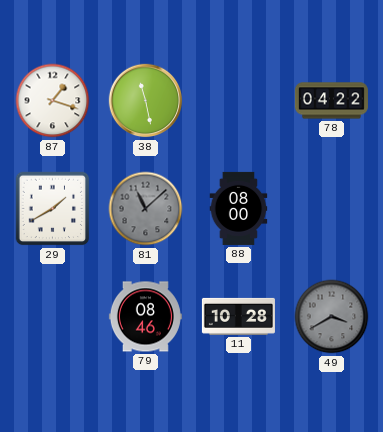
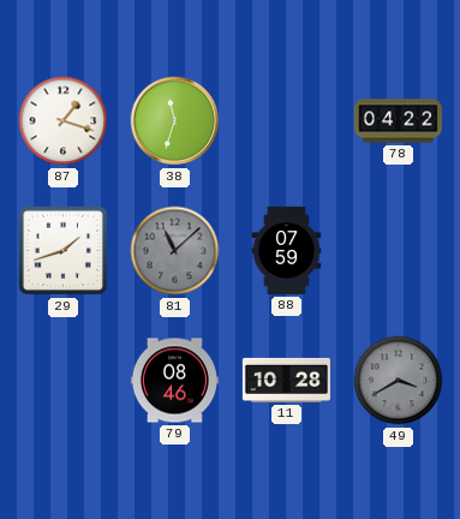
38: 11:28 -> 11:33
29: 1:40 -> 1:42
88: 08:00 -> 07:59
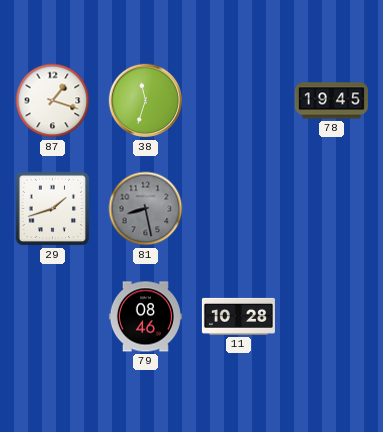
78: 04:22 -> 19:45
81: 11:08 -> 8:28
88: 07:59 -> none
49: 3:40 -> none
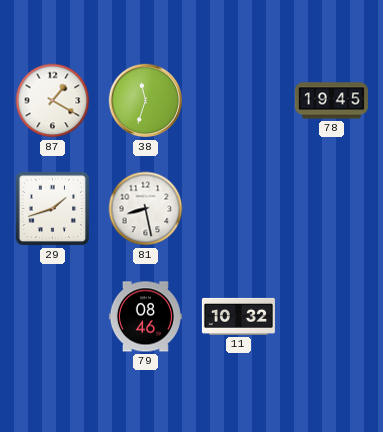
87: 1:18 -> 1:20
81 dial: grey -> white
11: 10:28 -> 10:32
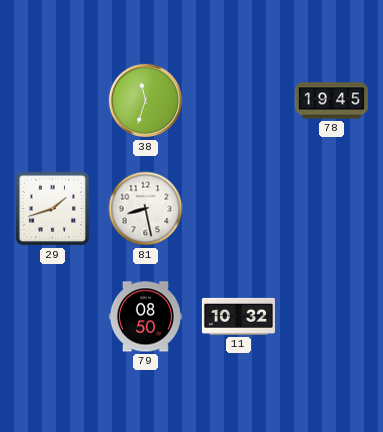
87: 1:20 -> none
79: 08:46 -> 08:50
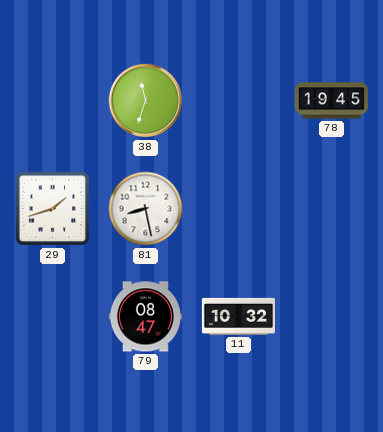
79: 08:50 -> 08:47
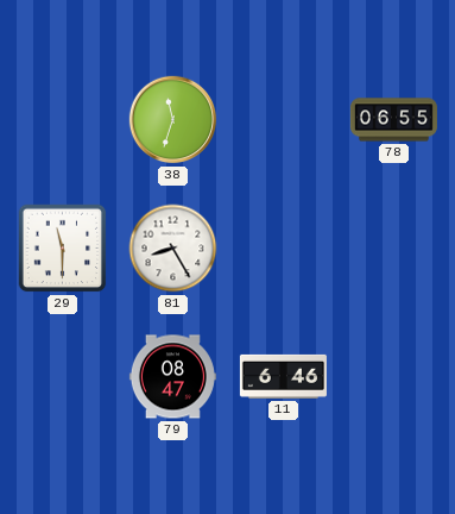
78: 19:45 -> 06:55
29: 1:42 -> 11:30
81: 8:28 -> 8:25
11: 10:32 -> 6:46
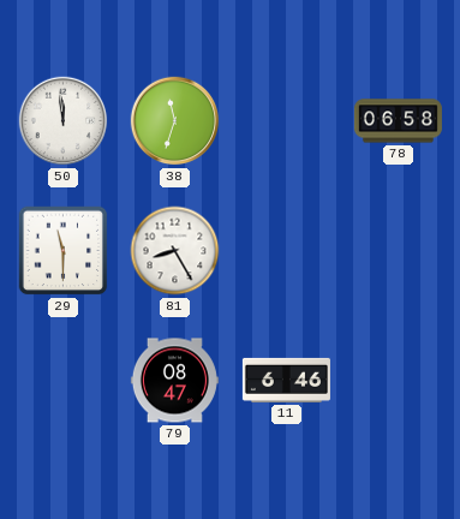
50: none -> 11:59
78: 06:55 -> 06:58
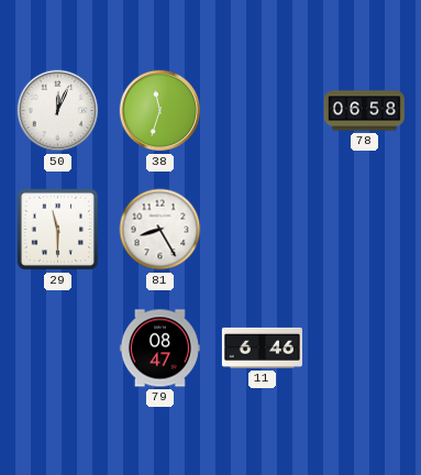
50: 11:59 -> 12:04
